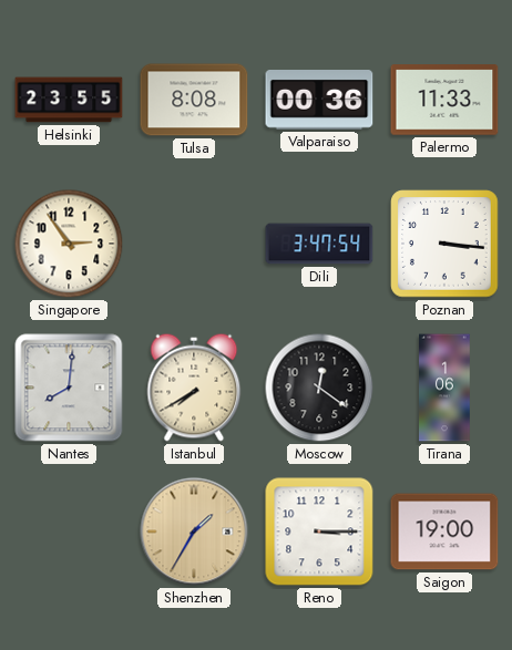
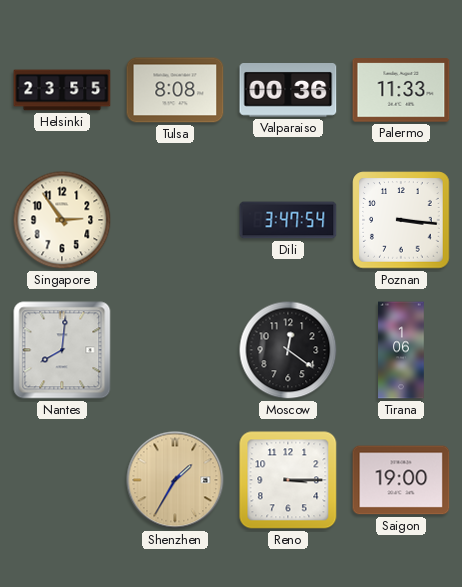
Istanbul: 7:40 -> none
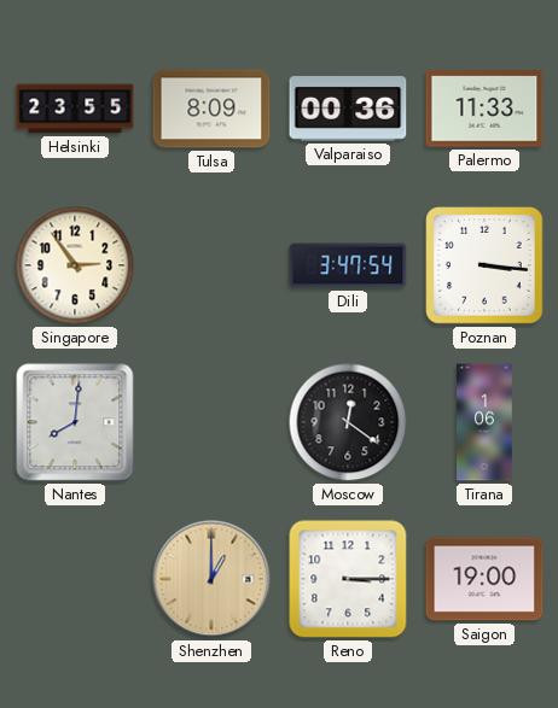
Tulsa: 8:08 -> 8:09
Shenzhen: 1:35 -> 1:00
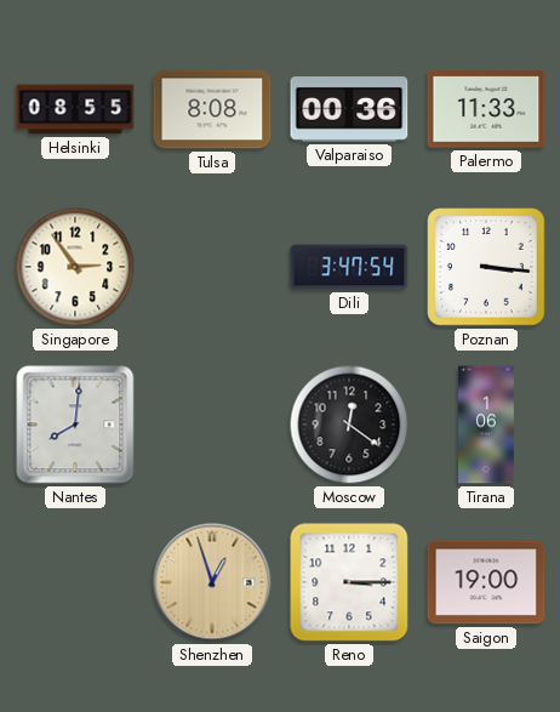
Helsinki: 23:55 -> 08:55
Tulsa: 8:09 -> 8:08
Shenzhen: 1:00 -> 12:57
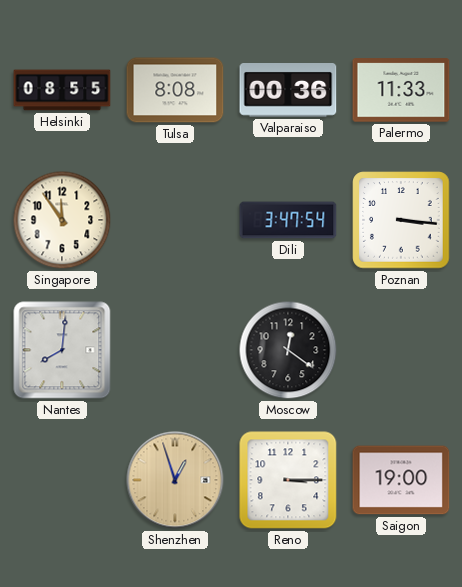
Singapore: 2:54 -> 11:54
Tirana: 1:06 -> none
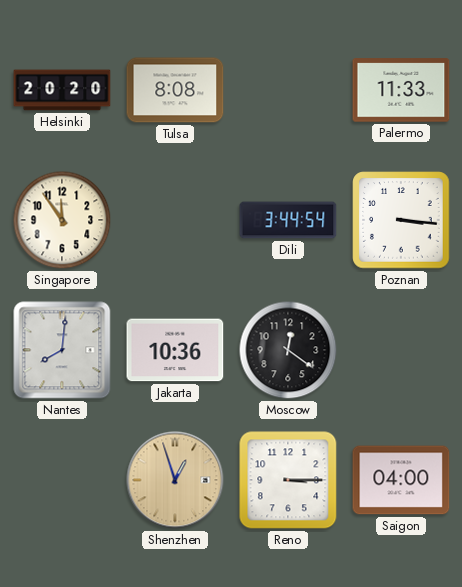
Helsinki: 08:55 -> 20:20
Valparaiso: 00:36 -> none
Dili: 3:47 -> 3:44
Jakarta: none -> 10:36
Saigon: 19:00 -> 04:00
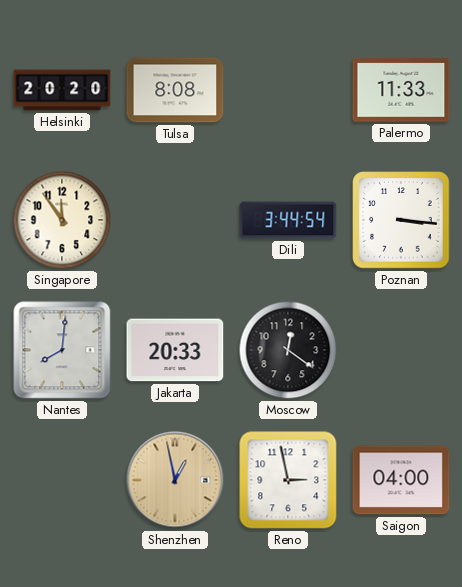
Jakarta: 10:36 -> 20:33
Shenzhen: 12:57 -> 12:58
Reno: 3:15 -> 2:58
